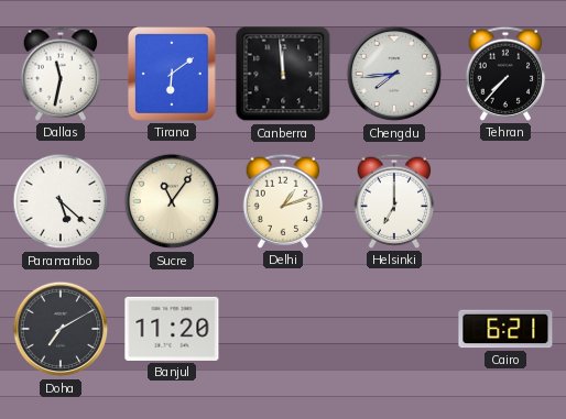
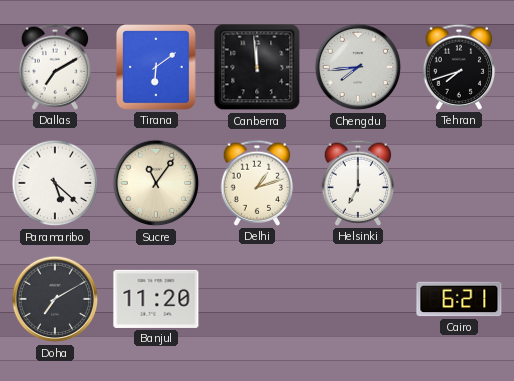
Dallas: 11:32 -> 7:10
Tehran: 7:37 -> 7:42
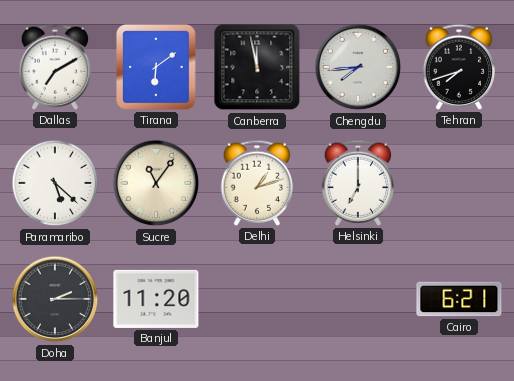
Canberra: 11:59 -> 11:58
Doha: 7:10 -> 2:15
